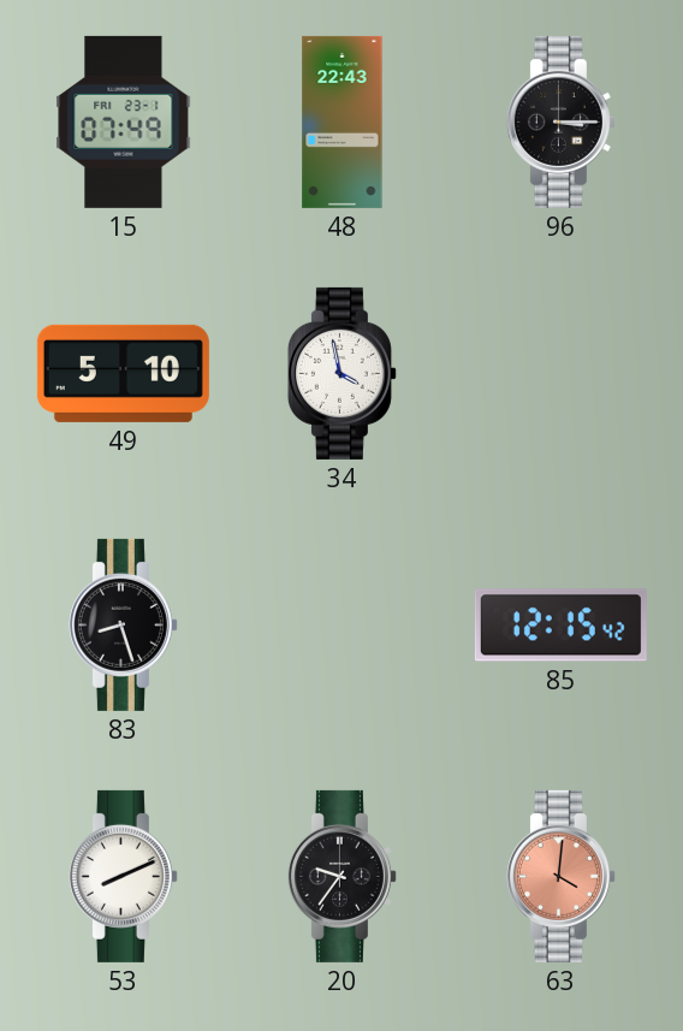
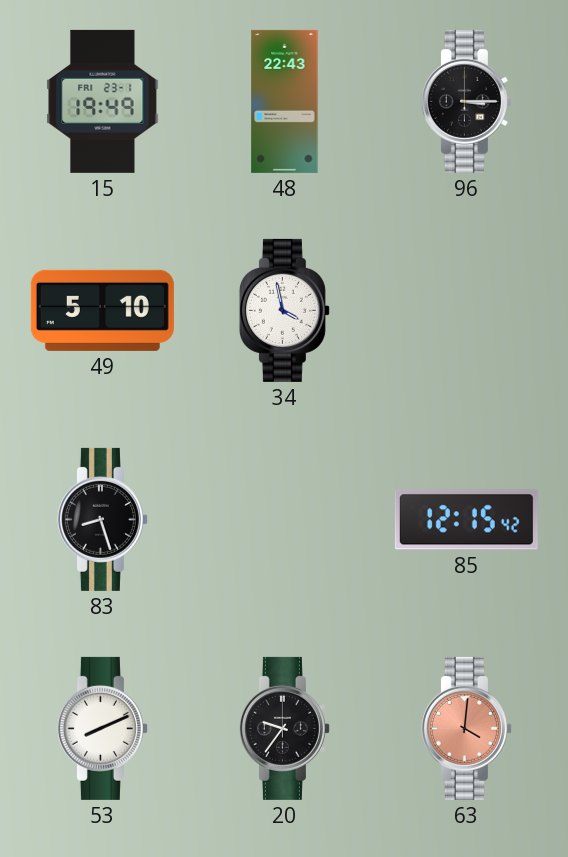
15: 07:49 -> 19:49
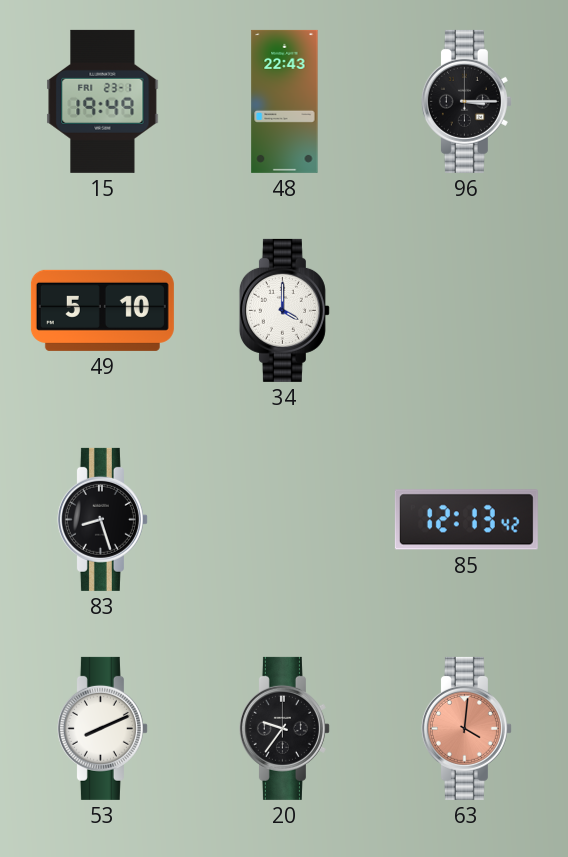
34: 3:58 -> 4:00
85: 12:15 -> 12:13
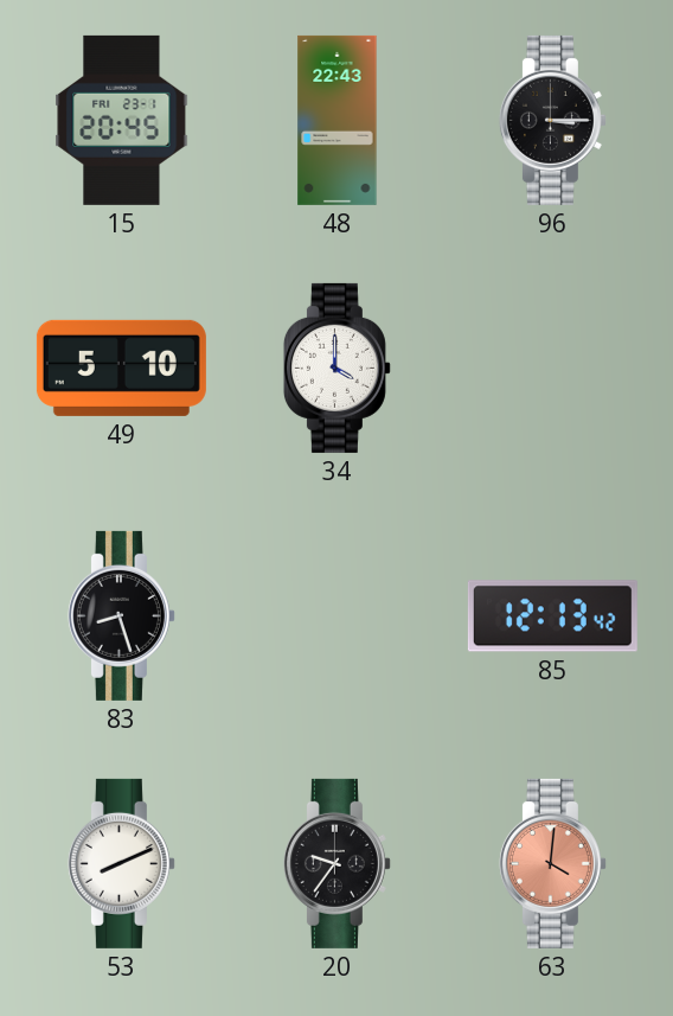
15: 19:49 -> 20:45
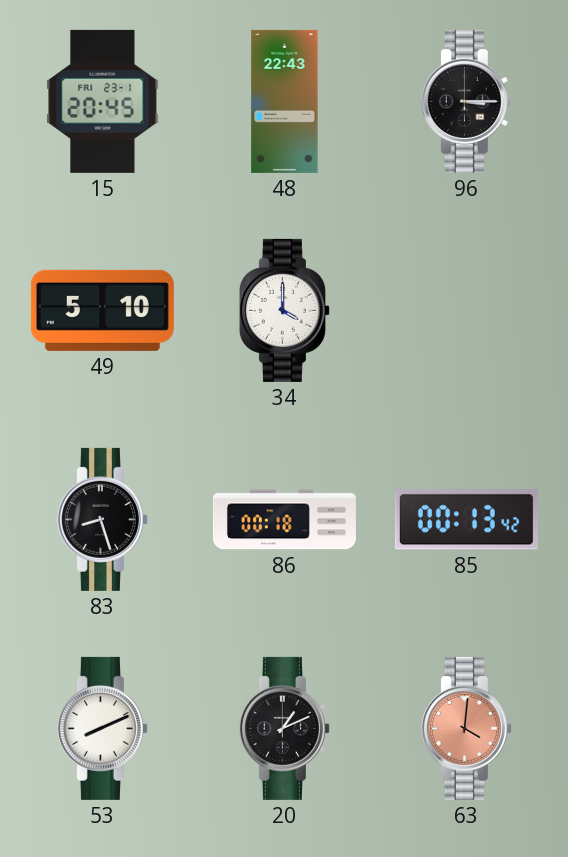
86: none -> 00:18
85: 12:13 -> 00:13
20: 9:36 -> 1:11
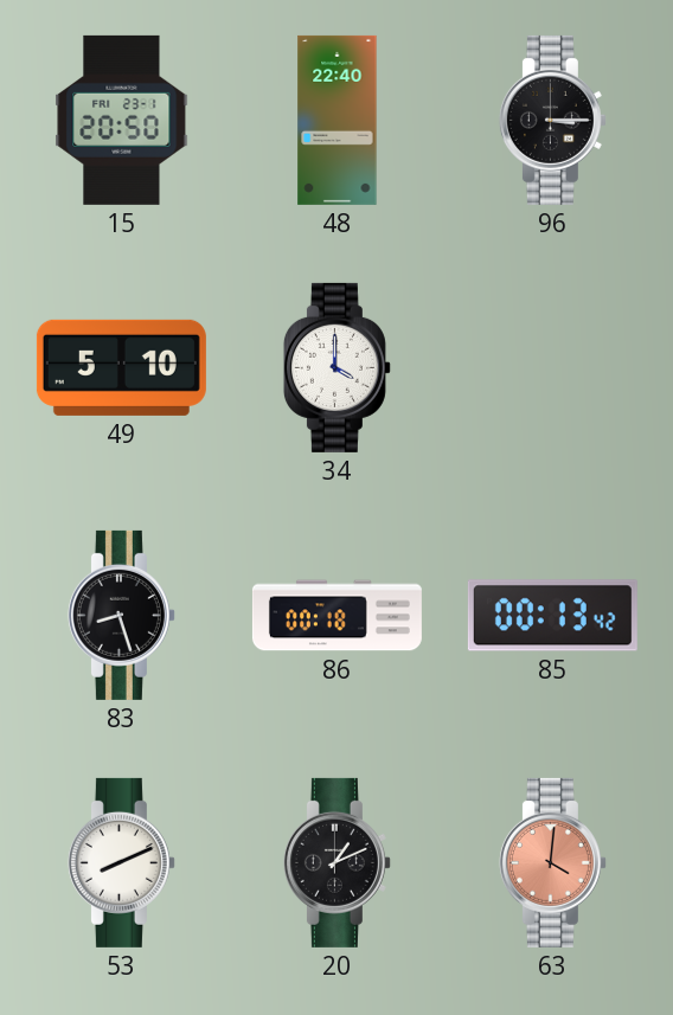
15: 20:45 -> 20:50
48: 22:43 -> 22:40
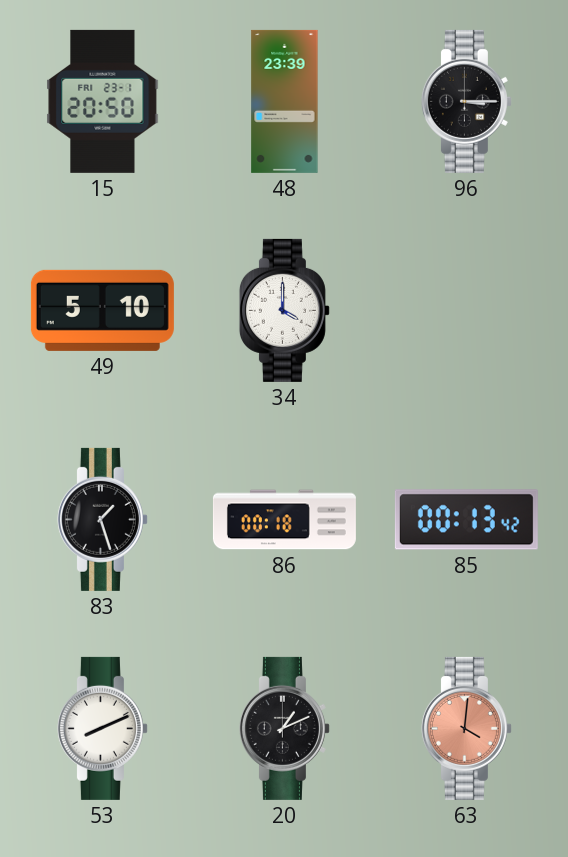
48: 22:40 -> 23:39
83: 8:27 -> 1:27
